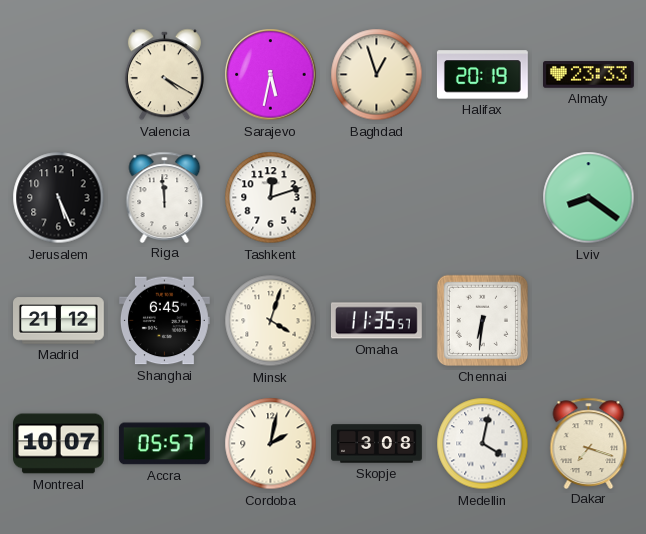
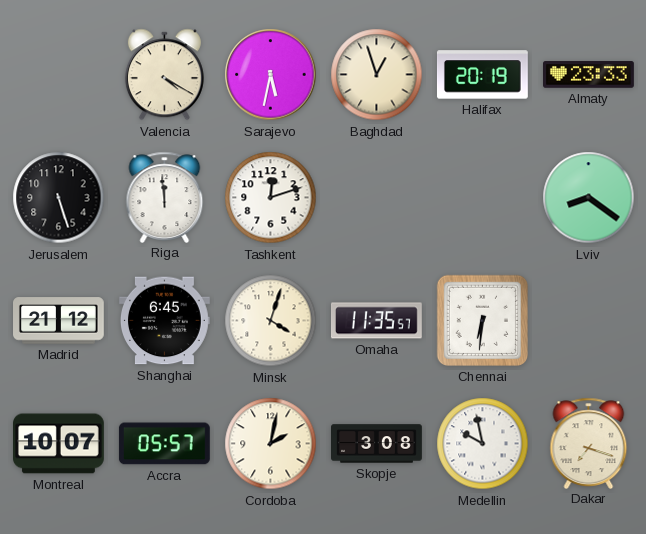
Jerusalem: 5:26 -> 5:27
Medellin: 4:02 -> 9:58
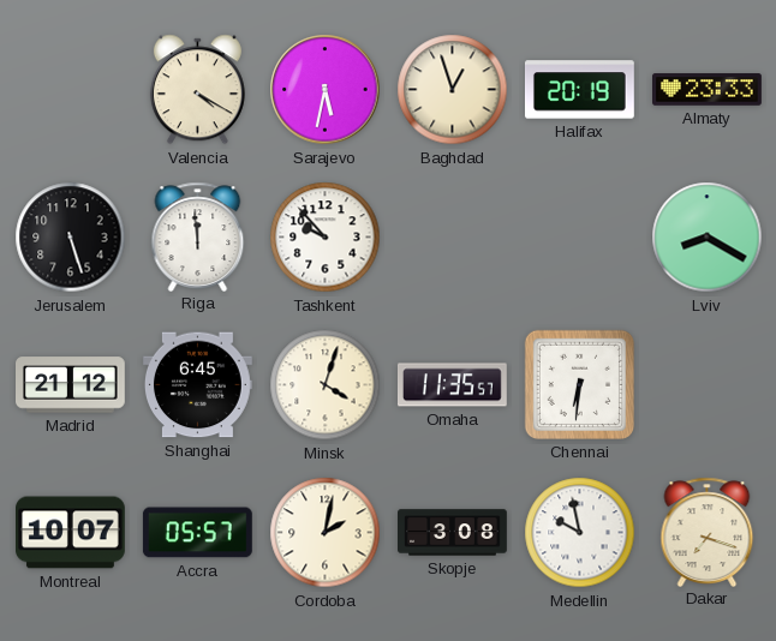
Tashkent: 12:12 -> 9:53
Lviv: 8:21 -> 8:20
